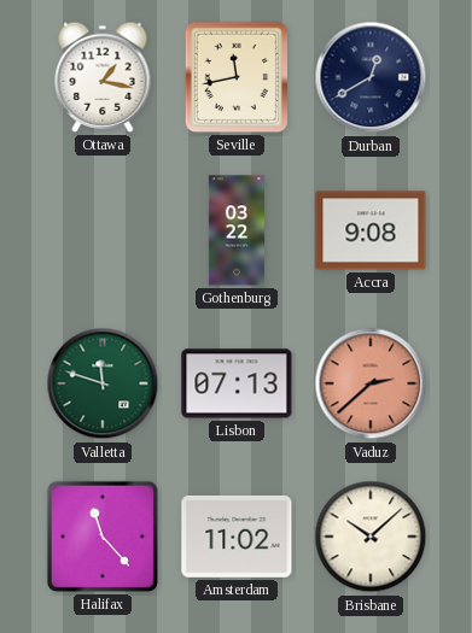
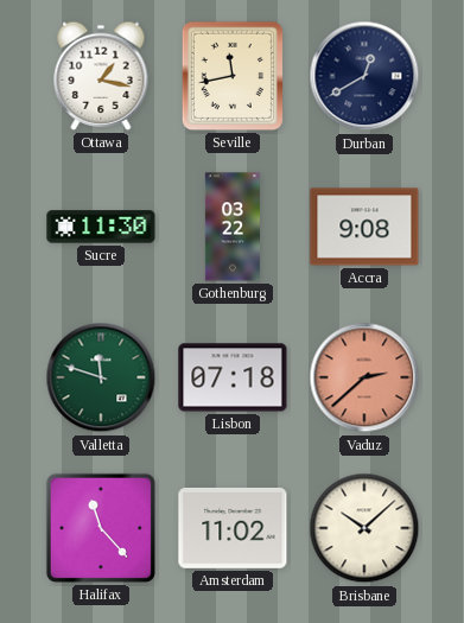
Sucre: none -> 11:30
Lisbon: 07:13 -> 07:18
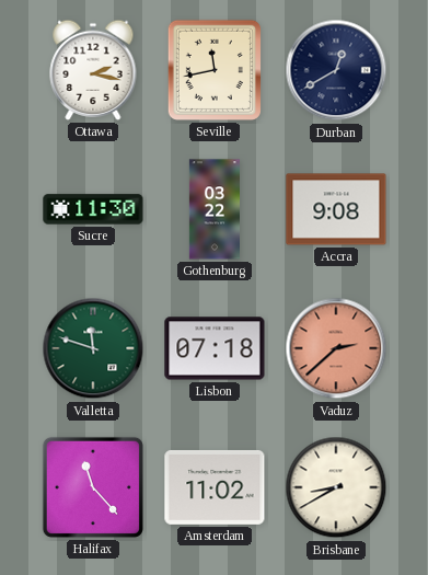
Ottawa: 1:17 -> 2:17
Brisbane: 10:08 -> 8:40
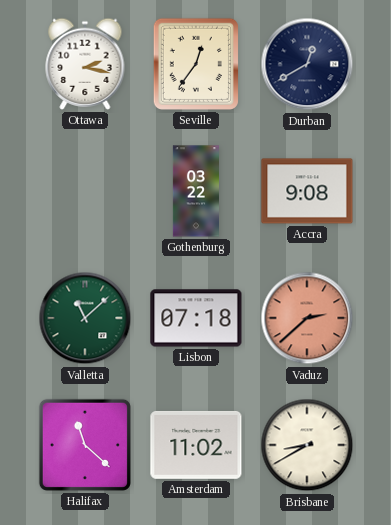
Seville: 11:43 -> 12:36
Sucre: 11:30 -> none
Valletta: 11:48 -> 11:08
Halifax: 11:23 -> 11:22
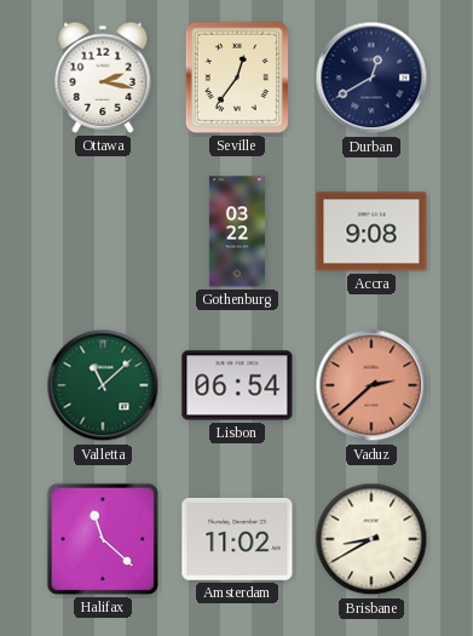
Lisbon: 07:18 -> 06:54
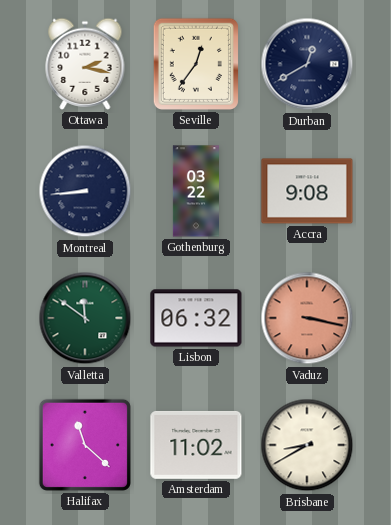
Montreal: none -> 8:44
Valletta: 11:08 -> 11:51
Lisbon: 06:54 -> 06:32
Vaduz: 2:38 -> 3:17
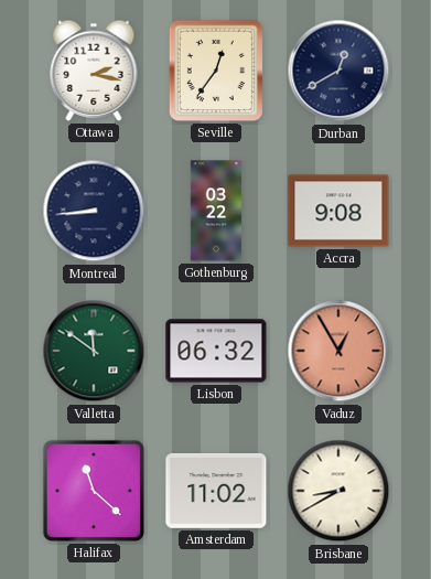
Vaduz: 3:17 -> 12:55
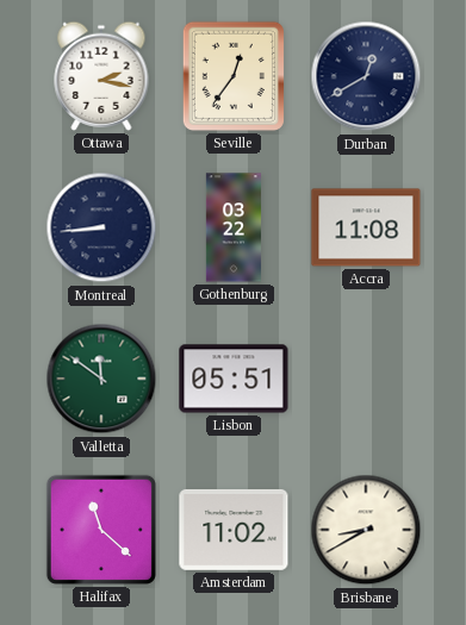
Accra: 9:08 -> 11:08
Lisbon: 06:32 -> 05:51
Vaduz: 12:55 -> none
